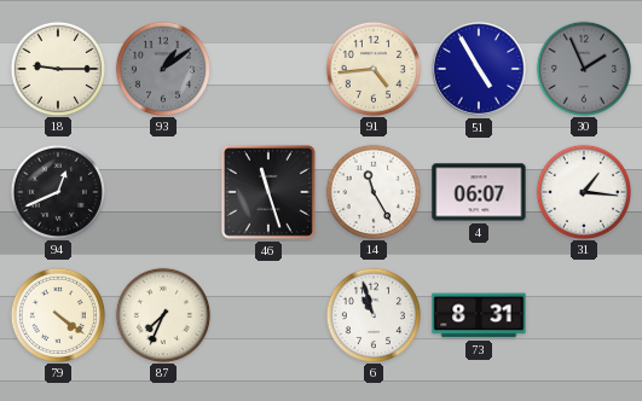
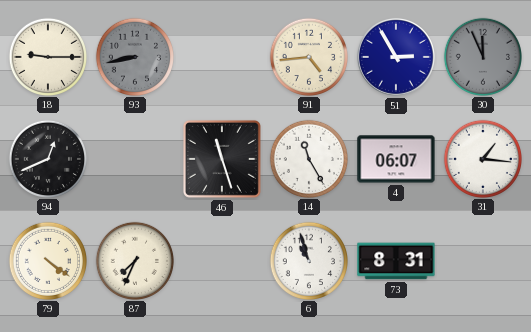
93: 1:09 -> 8:43
51: 4:55 -> 2:55
30: 1:56 -> 11:56
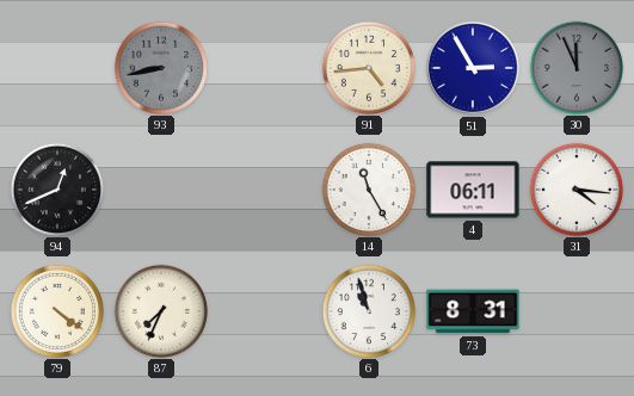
18: 9:15 -> none
46: 11:27 -> none
4: 06:07 -> 06:11
31: 1:16 -> 4:16
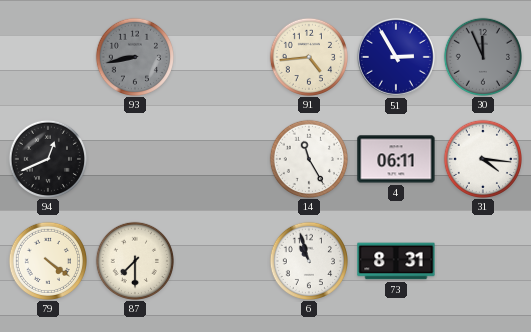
87: 7:34 -> 7:30
